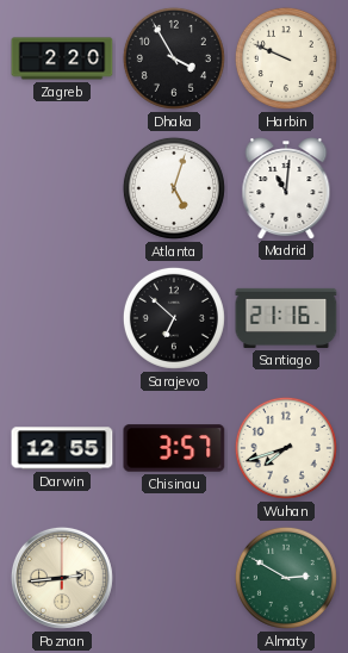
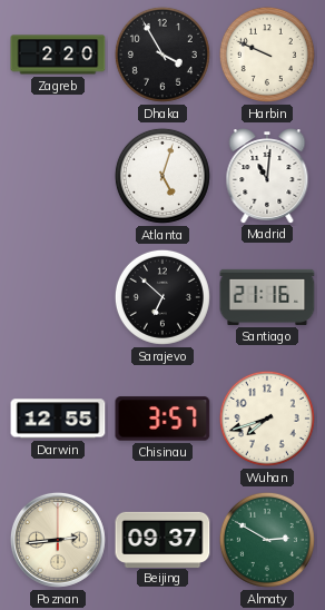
Beijing: none -> 09:37
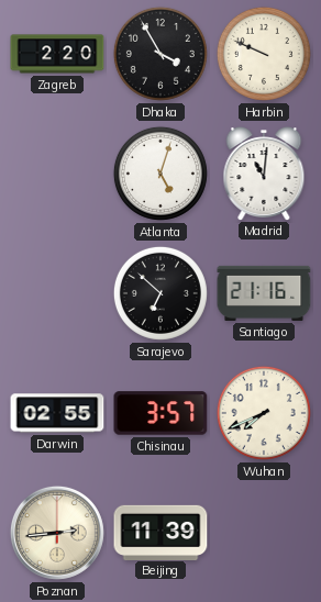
Darwin: 12:55 -> 02:55
Wuhan: 7:42 -> 7:41
Beijing: 09:37 -> 11:39
Almaty: 2:50 -> none
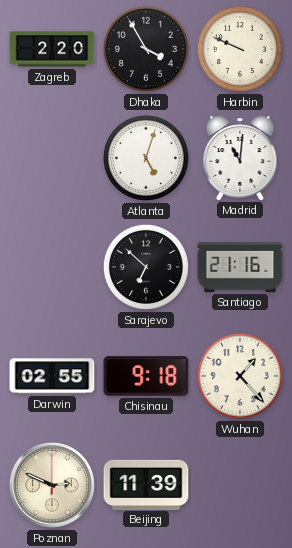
Chisinau: 3:57 -> 9:18
Wuhan: 7:41 -> 1:23
Poznan: 2:44 -> 2:49
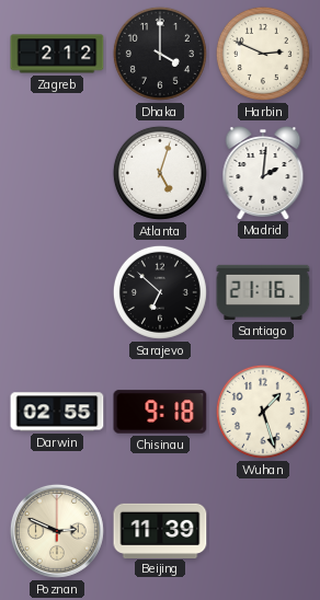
Zagreb: 2:20 -> 2:12
Dhaka: 3:55 -> 4:00
Harbin: 9:49 -> 2:49
Madrid: 11:01 -> 2:01
Wuhan: 1:23 -> 1:27
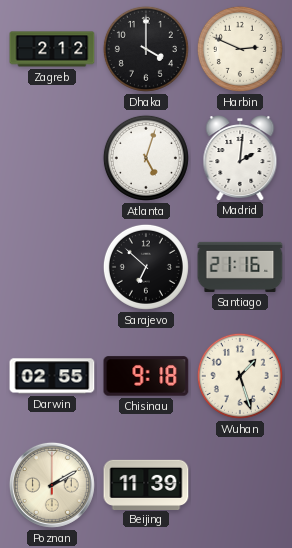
Poznan: 2:49 -> 2:10
